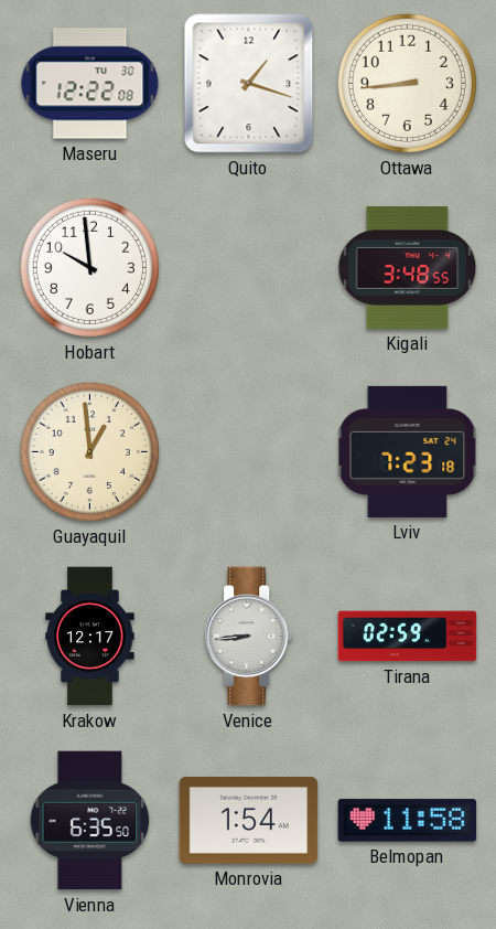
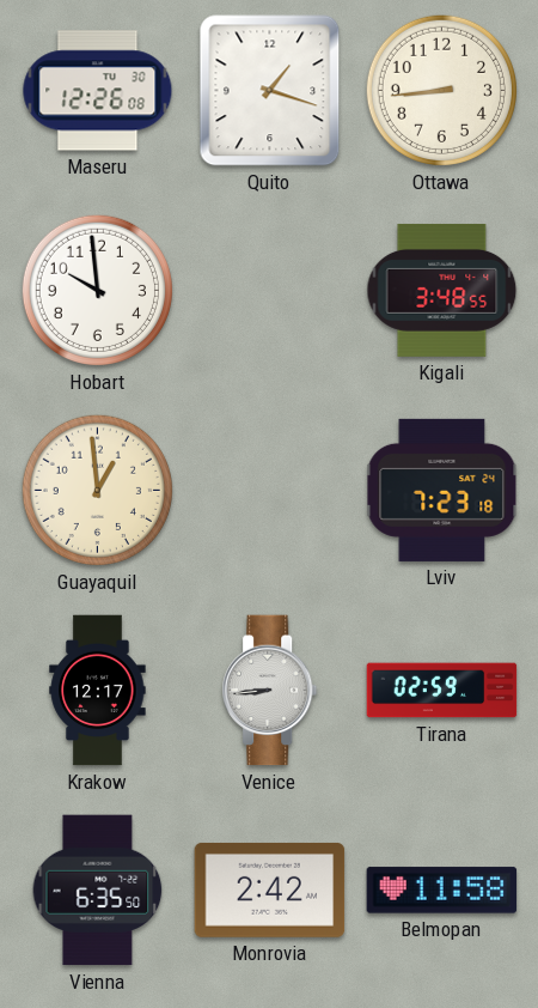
Maseru: 12:22 -> 12:26
Monrovia: 1:54 -> 2:42
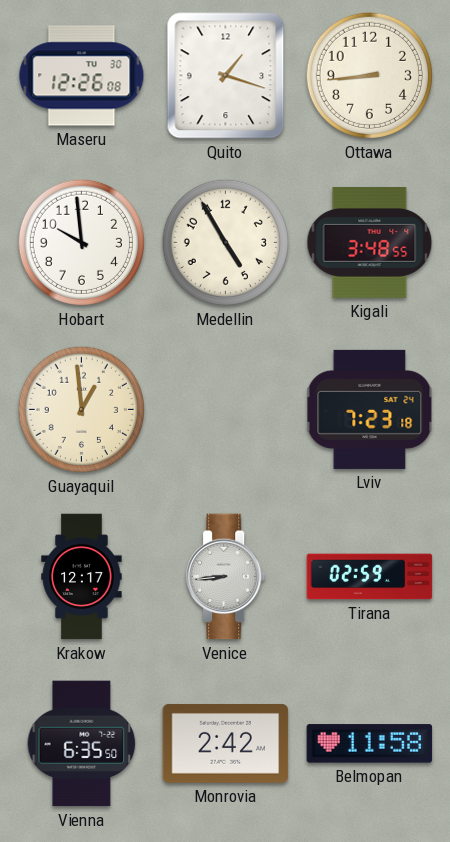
Medellin: none -> 4:55
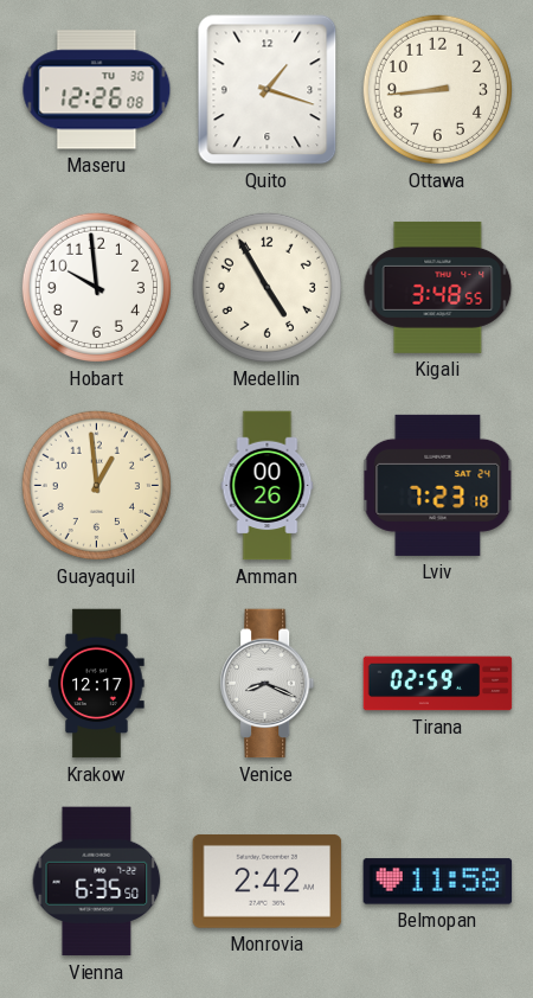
Amman: none -> 00:26
Venice: 8:44 -> 8:19
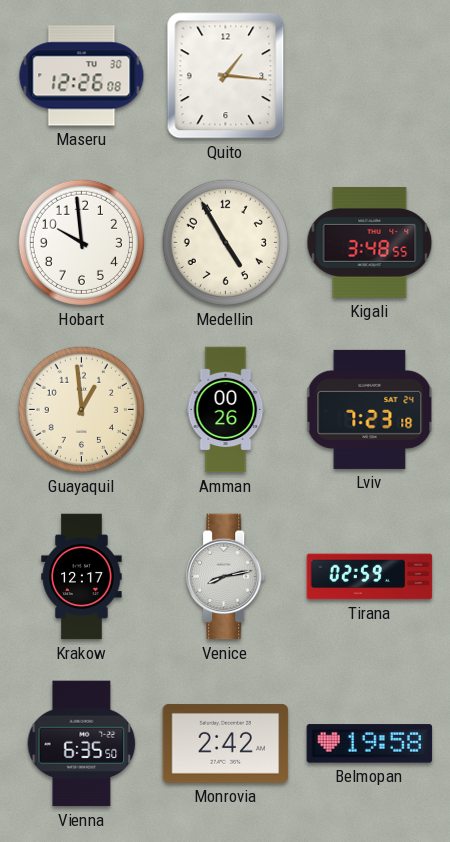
Quito: 1:18 -> 1:16
Ottawa: 8:44 -> none
Venice: 8:19 -> 8:13
Belmopan: 11:58 -> 19:58
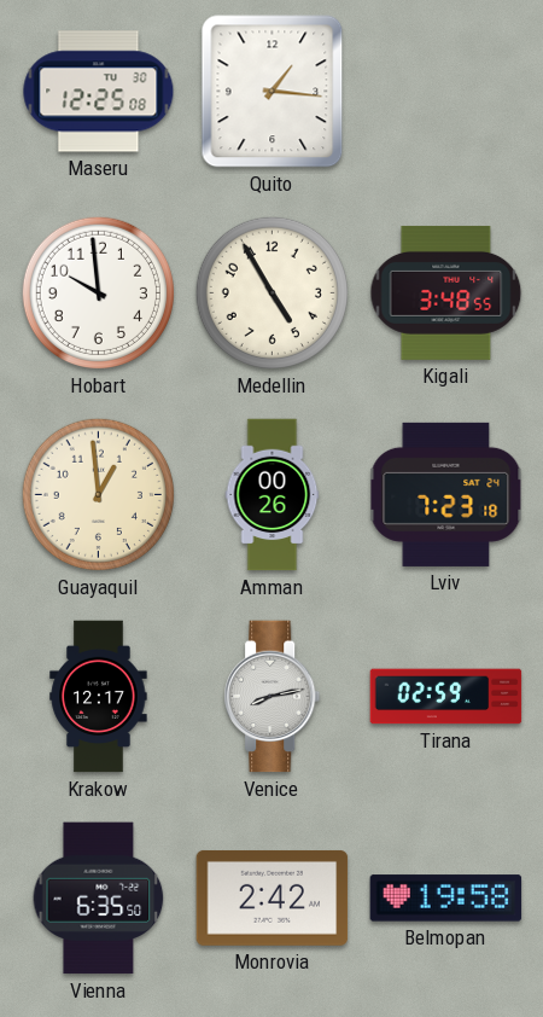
Maseru: 12:26 -> 12:25
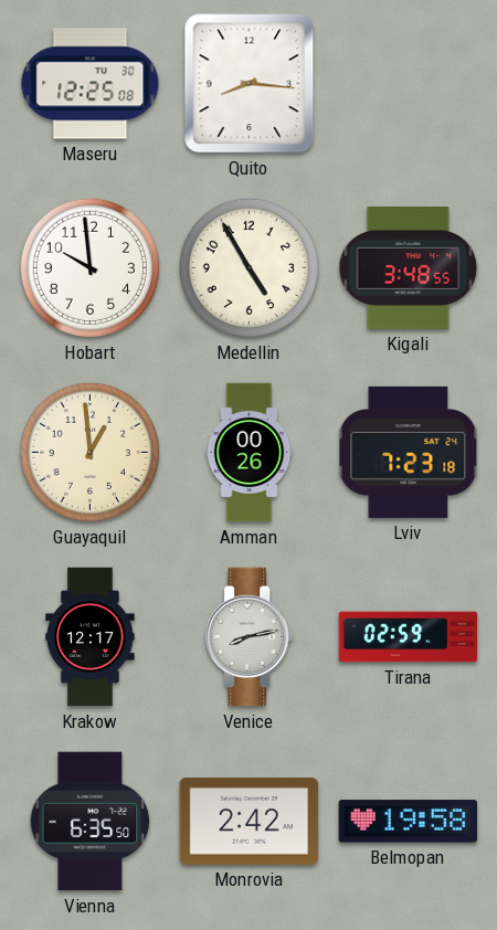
Quito: 1:16 -> 8:16
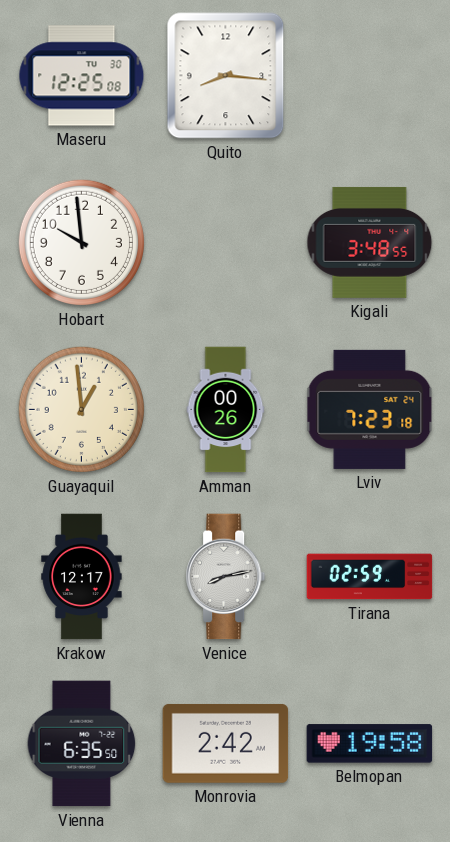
Medellin: 4:55 -> none
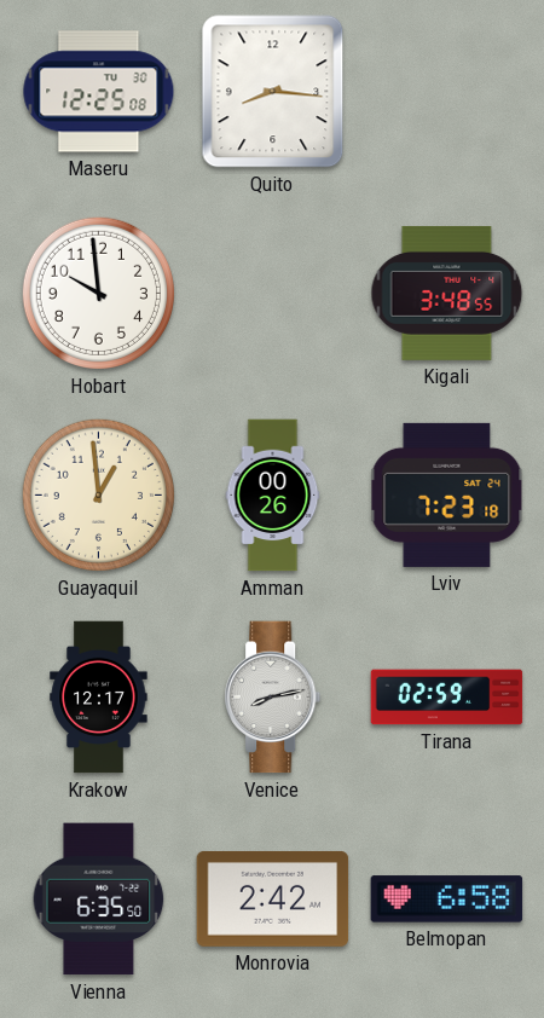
Belmopan: 19:58 -> 6:58
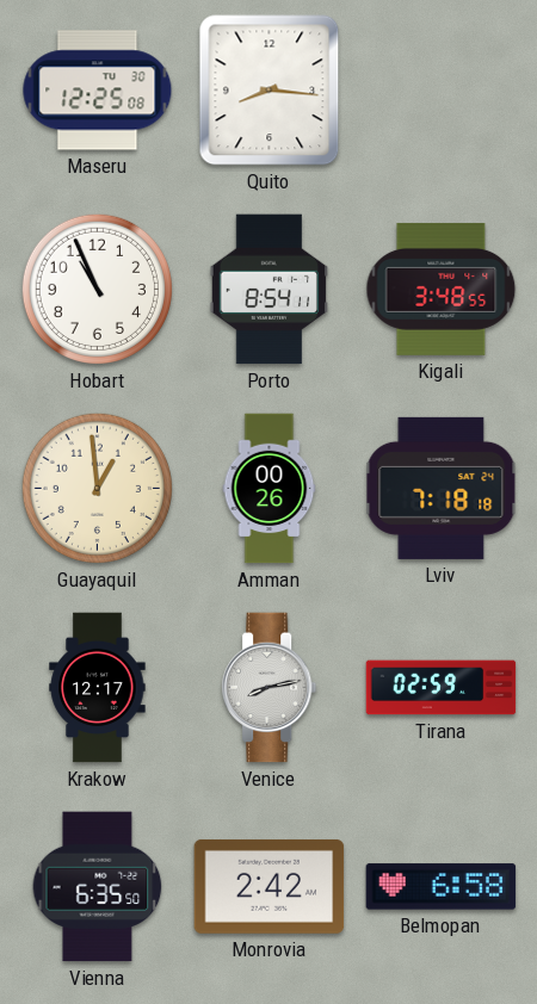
Hobart: 9:59 -> 10:56
Porto: none -> 8:54
Lviv: 7:23 -> 7:18
